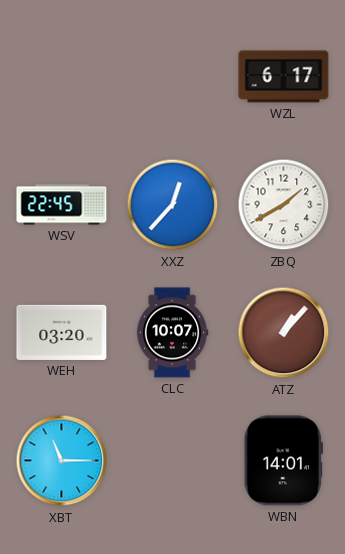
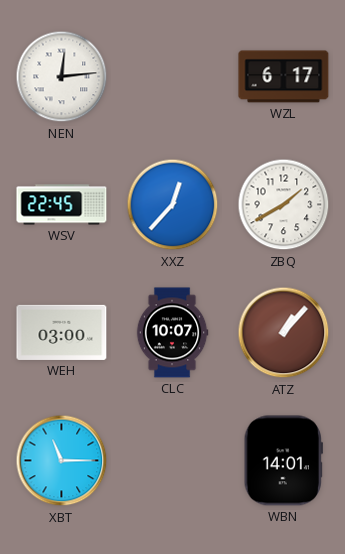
NEN: none -> 12:14
WEH: 03:20 -> 03:00
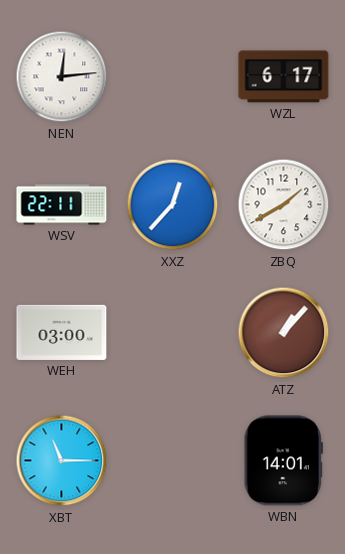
WSV: 22:45 -> 22:11
CLC: 10:07 -> none
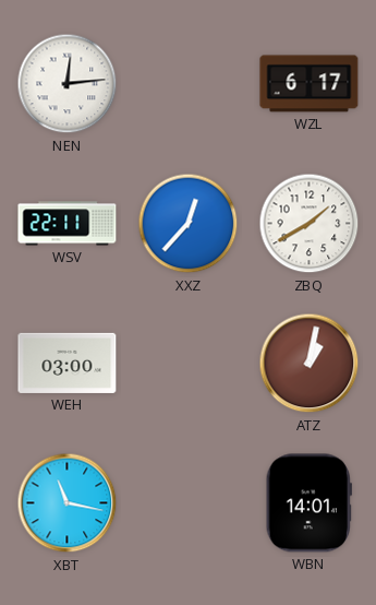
ATZ: 1:07 -> 1:02
XBT: 11:15 -> 11:17
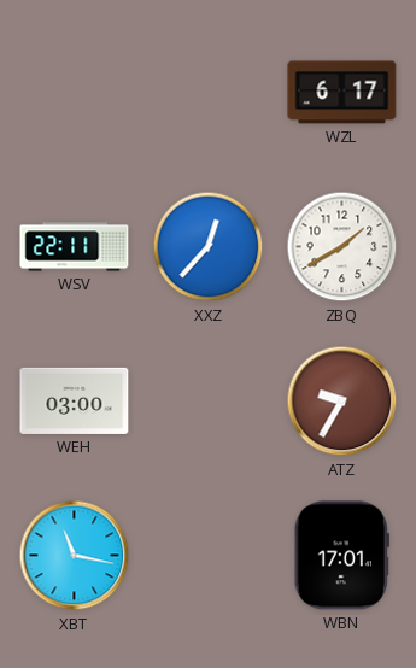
NEN: 12:14 -> none
ATZ: 1:02 -> 9:35
WBN: 14:01 -> 17:01
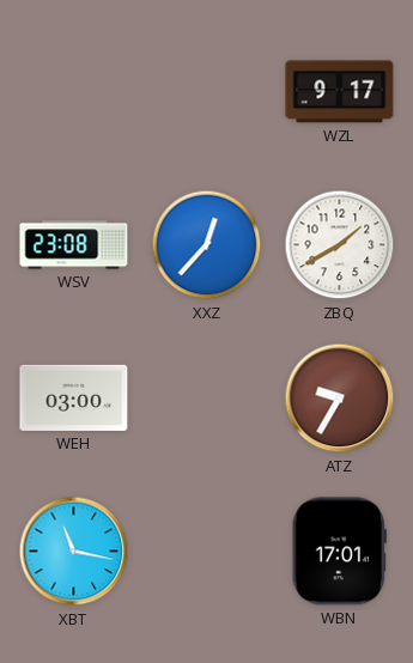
WZL: 6:17 -> 9:17
WSV: 22:11 -> 23:08
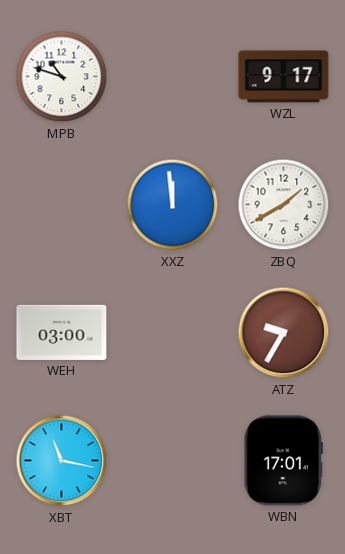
MPB: none -> 10:48
WSV: 23:08 -> none
XXZ: 12:37 -> 11:59
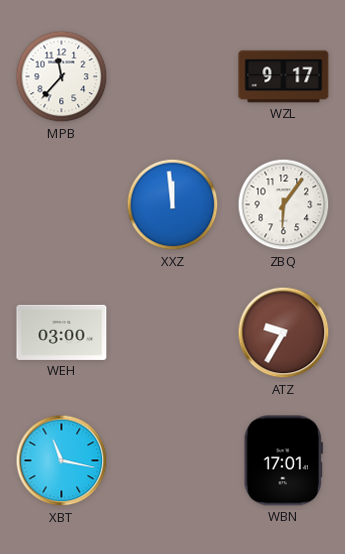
MPB: 10:48 -> 11:37
ZBQ: 1:40 -> 6:06
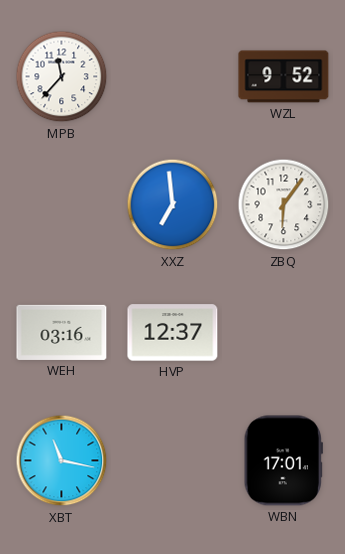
WZL: 9:17 -> 9:52
XXZ: 11:59 -> 6:59
WEH: 03:00 -> 03:16
HVP: none -> 12:37
ATZ: 9:35 -> none
